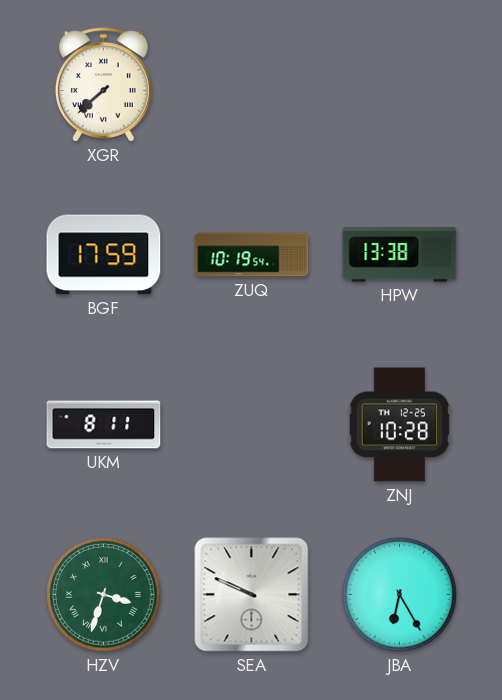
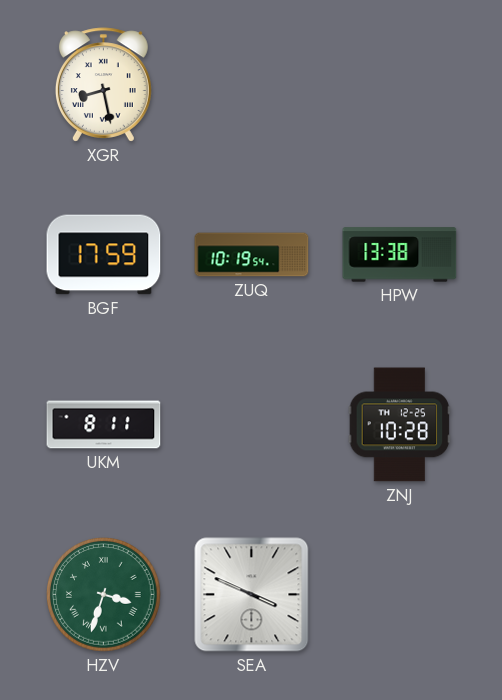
XGR: 7:38 -> 8:28
SEA: 9:49 -> 3:49
JBA: 6:25 -> none
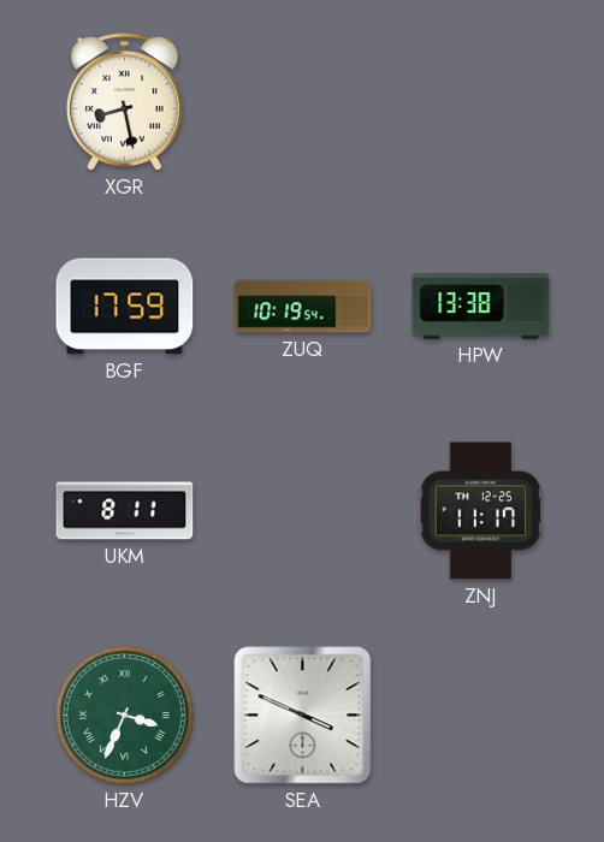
ZNJ: 10:28 -> 11:17
HZV: 3:33 -> 3:34
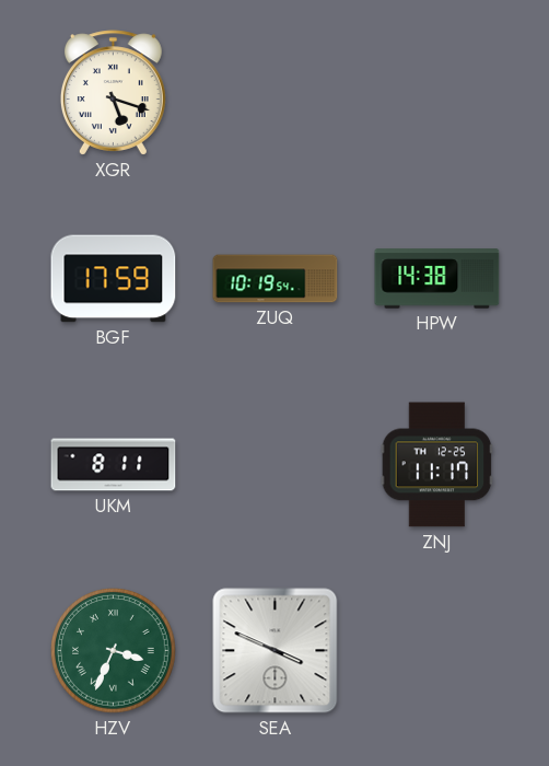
XGR: 8:28 -> 5:18
HPW: 13:38 -> 14:38
